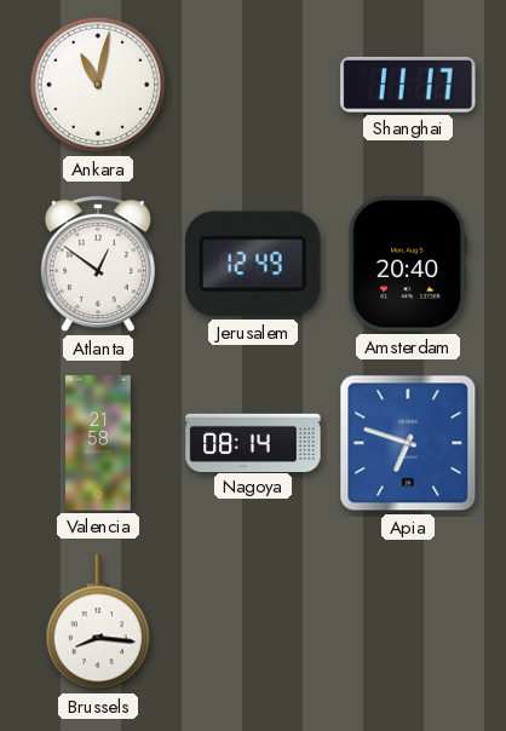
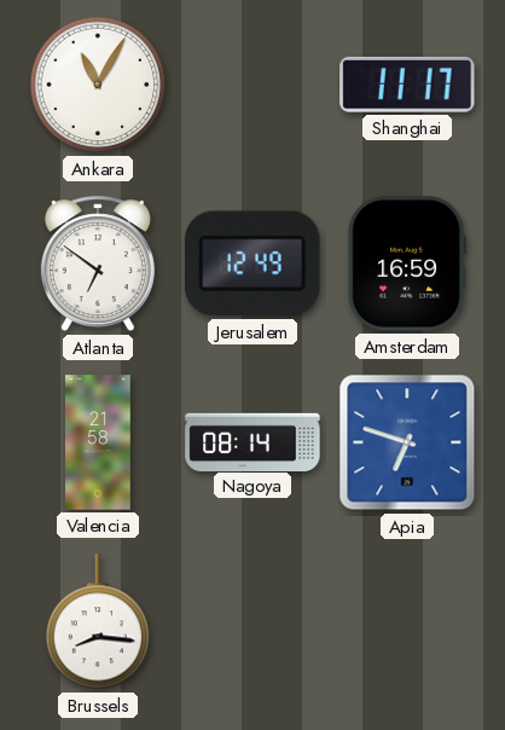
Ankara: 11:02 -> 11:05
Atlanta: 12:51 -> 6:51
Amsterdam: 20:40 -> 16:59
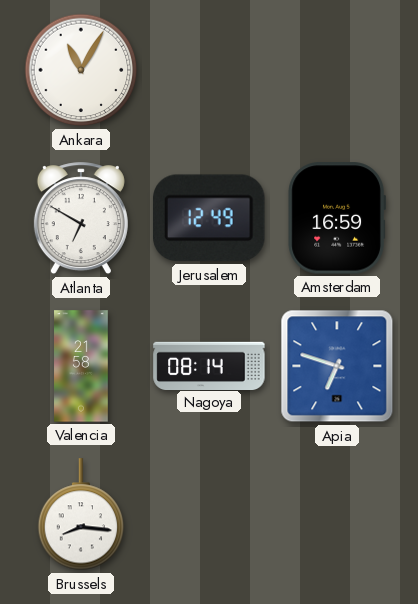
Shanghai: 11:17 -> none
Atlanta: 6:51 -> 6:50
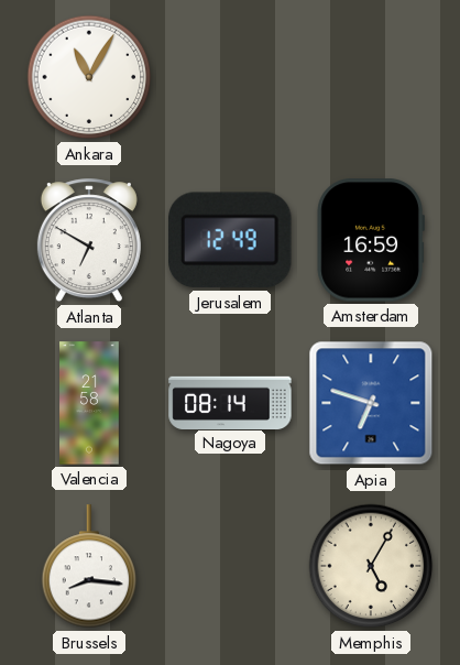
Memphis: none -> 5:05
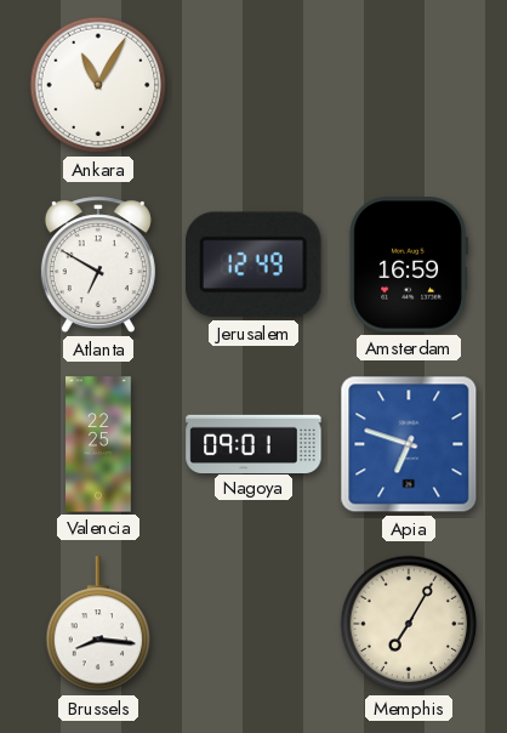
Valencia: 21:58 -> 22:25
Nagoya: 08:14 -> 09:01
Memphis: 5:05 -> 7:05
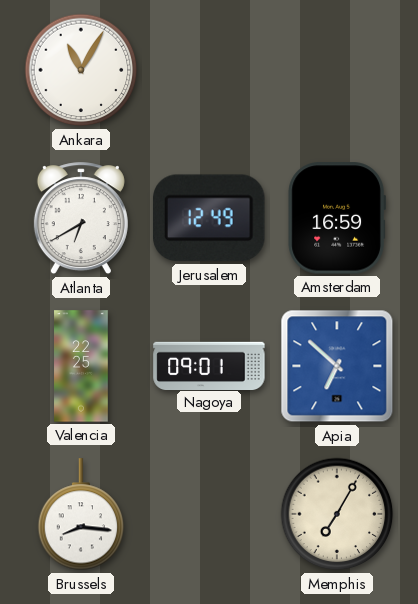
Atlanta: 6:50 -> 6:40
Apia: 6:48 -> 6:52
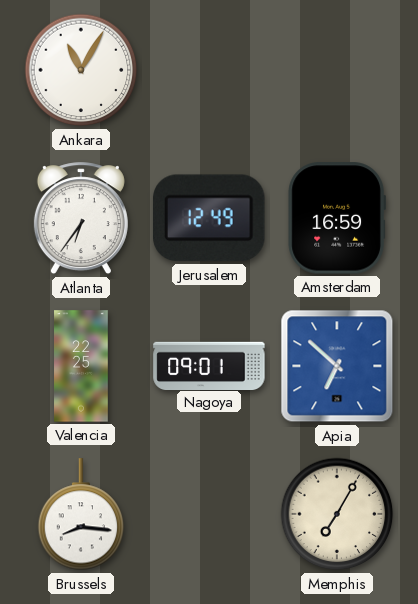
Atlanta: 6:40 -> 6:36
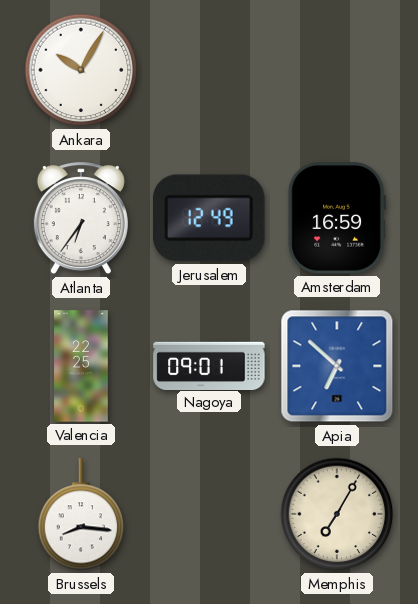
Ankara: 11:05 -> 10:05
